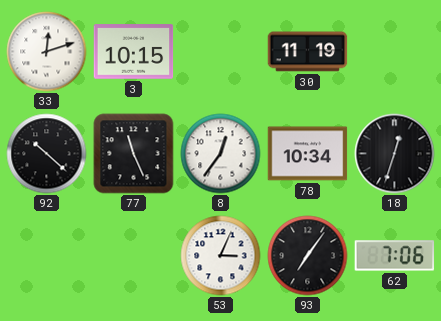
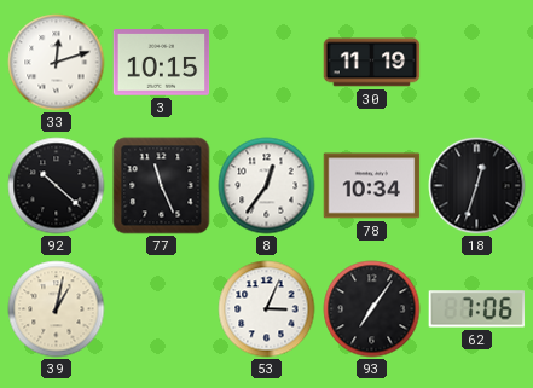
39: none -> 1:02
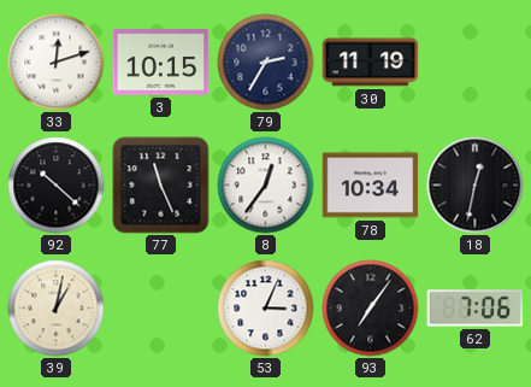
79: none -> 2:35
18: 12:33 -> 12:32
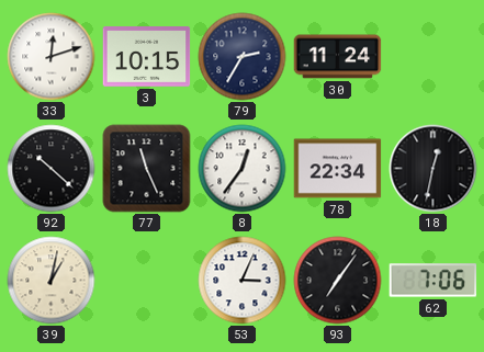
30: 11:19 -> 11:24
78: 10:34 -> 22:34
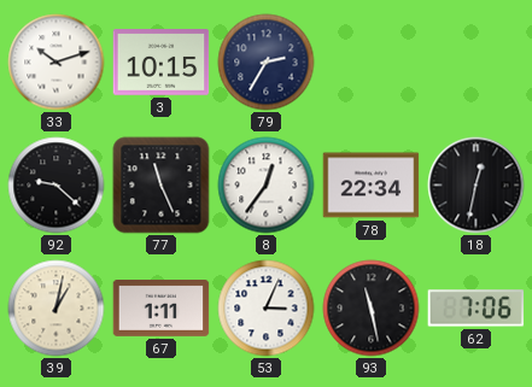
33: 12:12 -> 10:12
30: 11:24 -> none
92: 10:22 -> 9:22
67: none -> 1:11
93: 7:06 -> 11:28
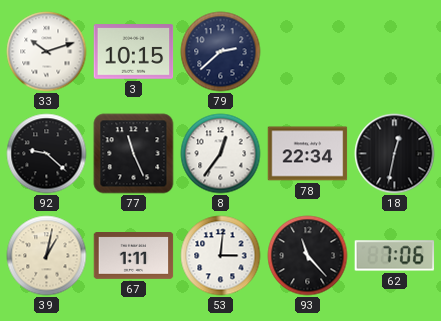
79: 2:35 -> 2:38
53: 3:04 -> 3:01
93: 11:28 -> 11:23
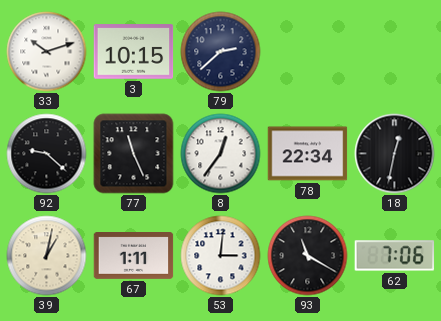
93: 11:23 -> 11:20
